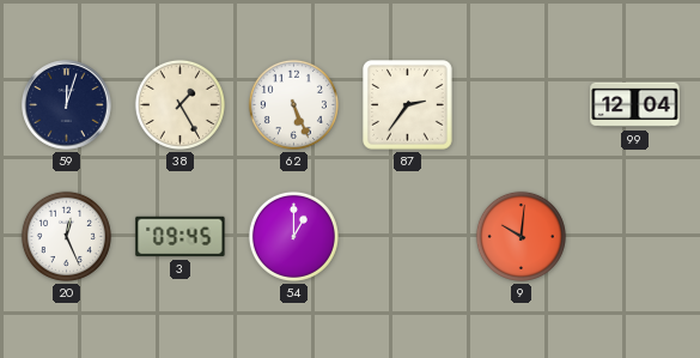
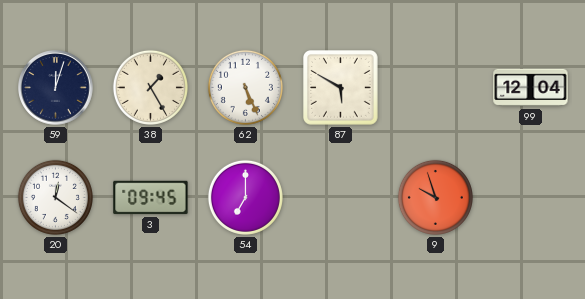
87: 2:36 -> 5:50
20: 12:26 -> 12:21
54: 1:00 -> 7:00
9: 10:01 -> 9:57
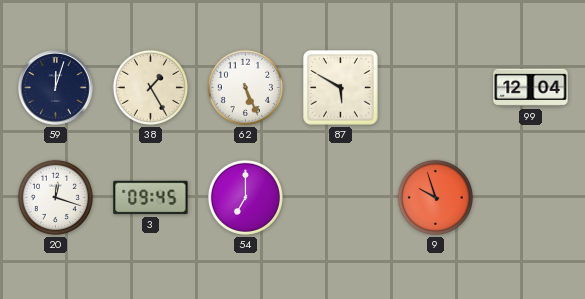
20: 12:21 -> 12:18
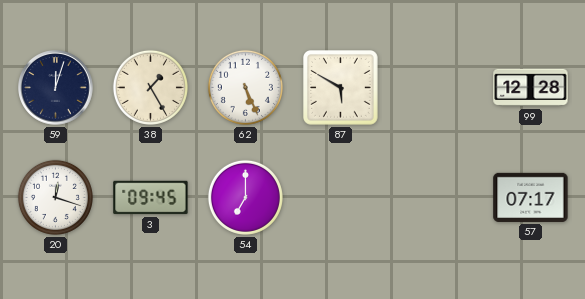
99: 12:04 -> 12:28
9: 9:57 -> none
57: none -> 07:17
